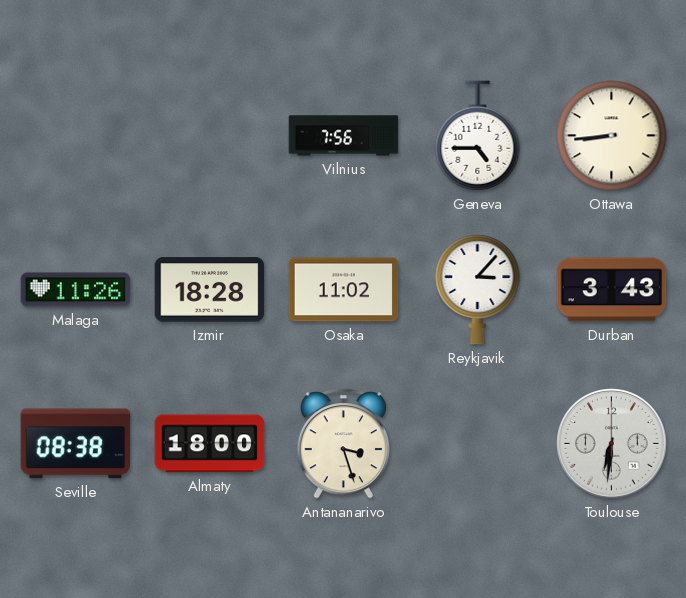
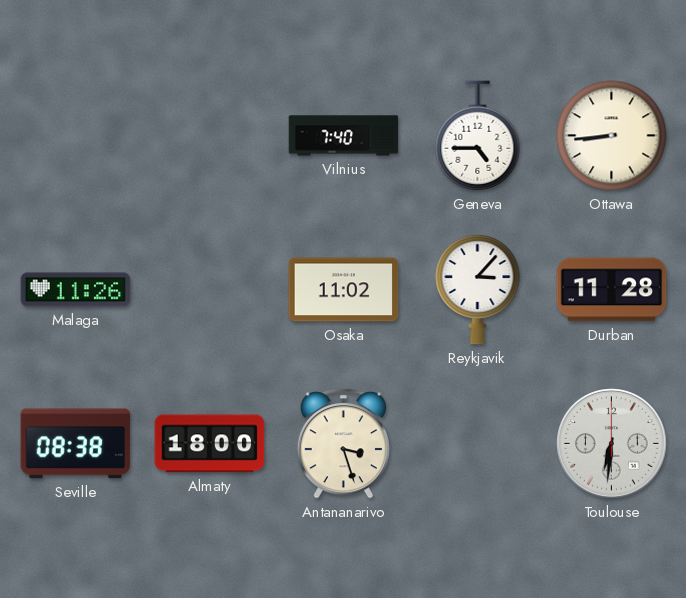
Vilnius: 7:56 -> 7:40
Izmir: 18:28 -> none
Durban: 3:43 -> 11:28
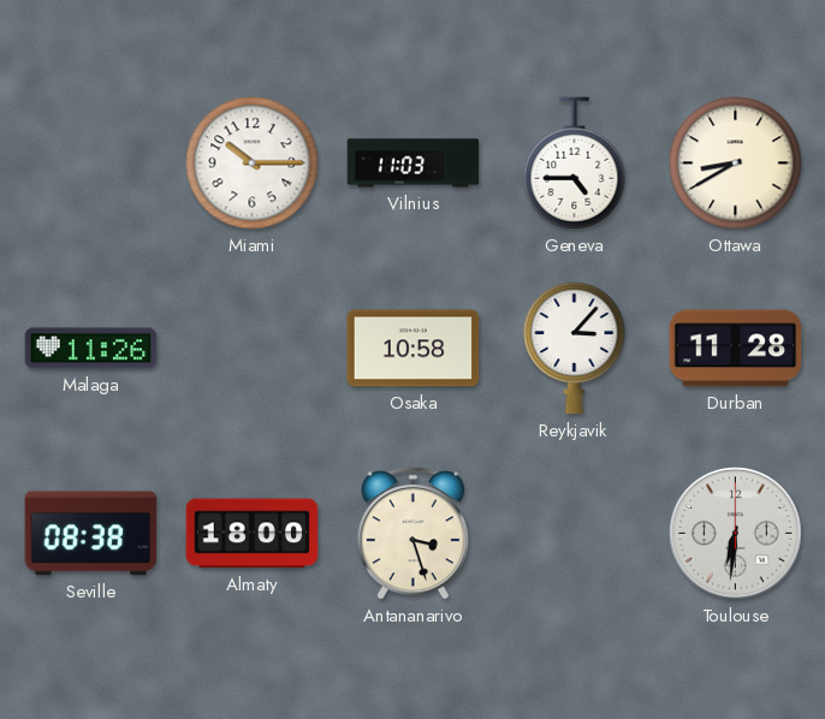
Miami: none -> 10:15
Vilnius: 7:40 -> 11:03
Ottawa: 8:44 -> 8:40
Osaka: 11:02 -> 10:58
